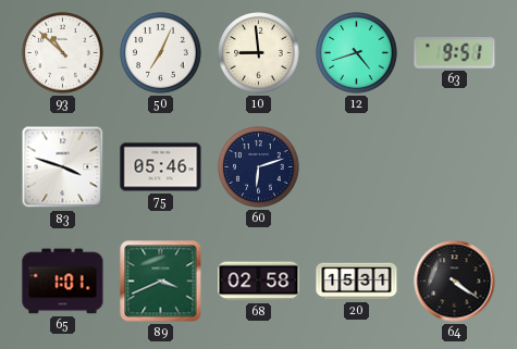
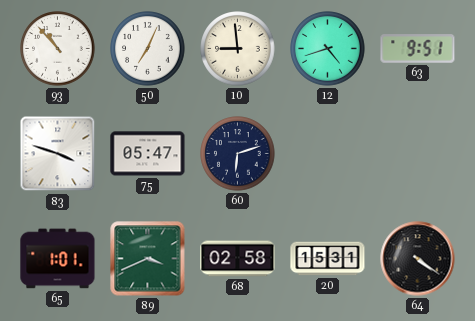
93: 10:52 -> 10:53
75: 05:46 -> 05:47
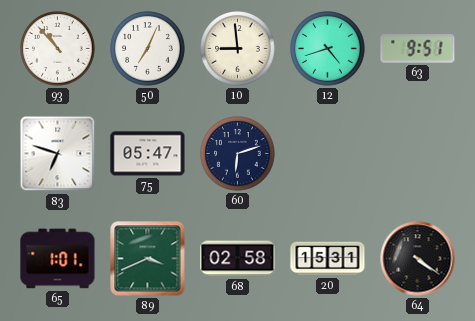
83: 3:48 -> 6:48
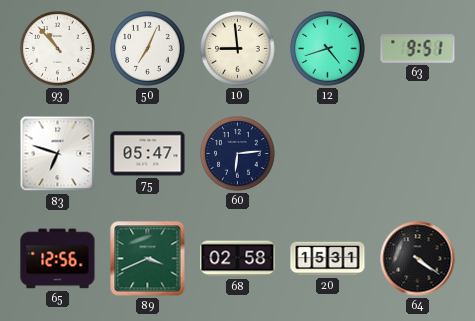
60: 6:12 -> 6:14
65: 1:01 -> 12:56
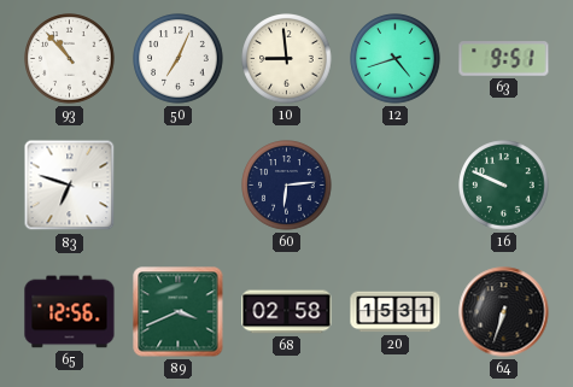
75: 05:47 -> none
16: none -> 9:49
64: 4:21 -> 6:33
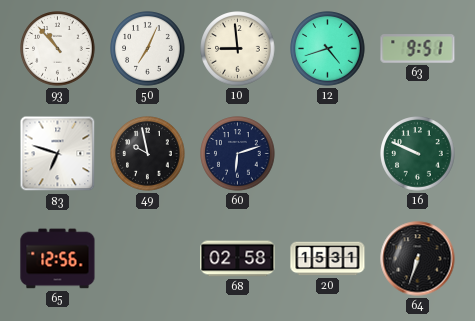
49: none -> 9:58
60: 6:14 -> 6:12
89: 3:41 -> none
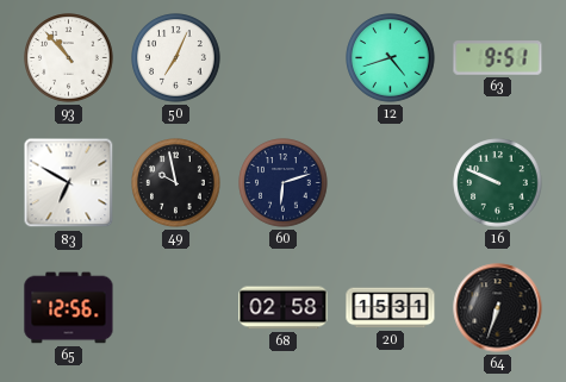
10: 8:59 -> none
83: 6:48 -> 6:50
